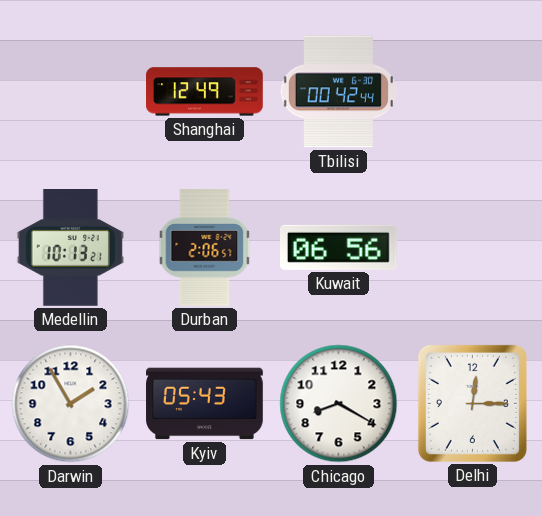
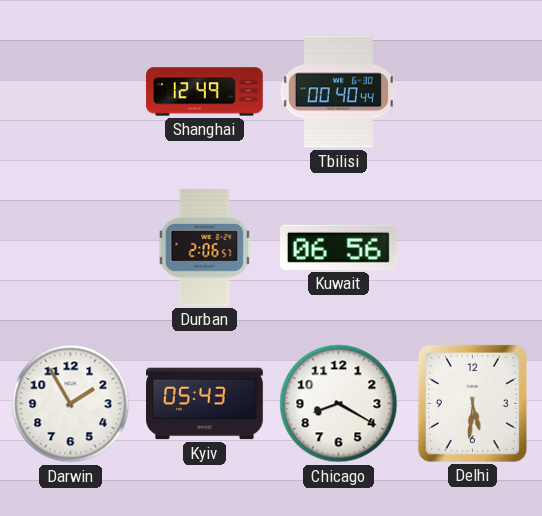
Tbilisi: 00:42 -> 00:40
Medellin: 10:13 -> none
Delhi: 12:15 -> 5:31
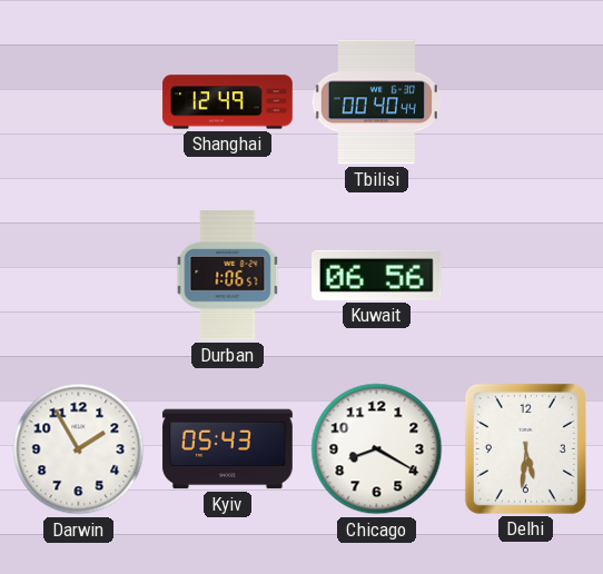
Durban: 2:06 -> 1:06
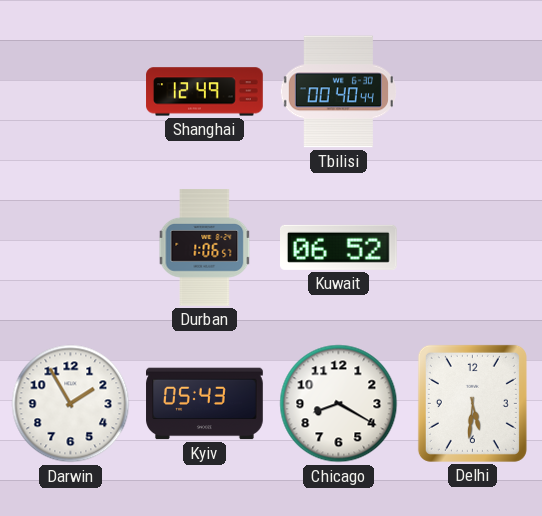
Kuwait: 06:56 -> 06:52
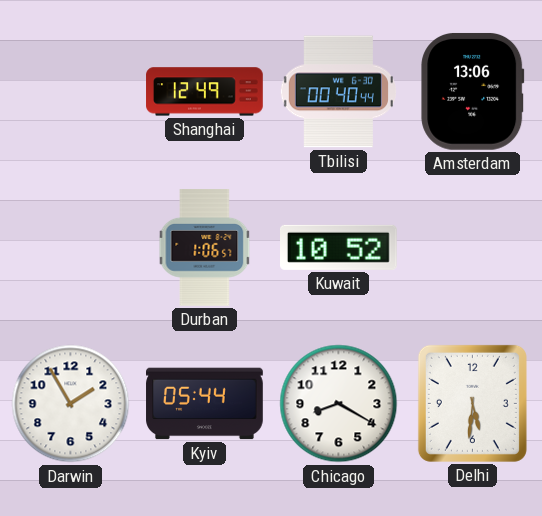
Amsterdam: none -> 13:06
Kuwait: 06:52 -> 10:52
Kyiv: 05:43 -> 05:44
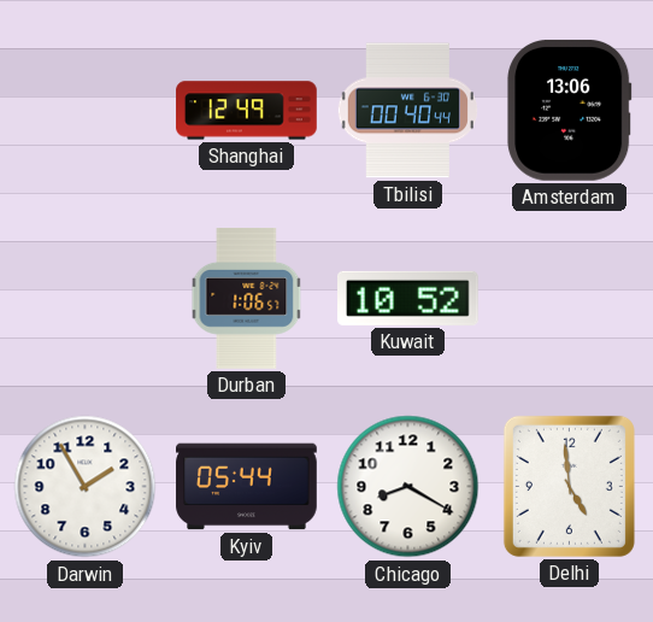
Delhi: 5:31 -> 4:59
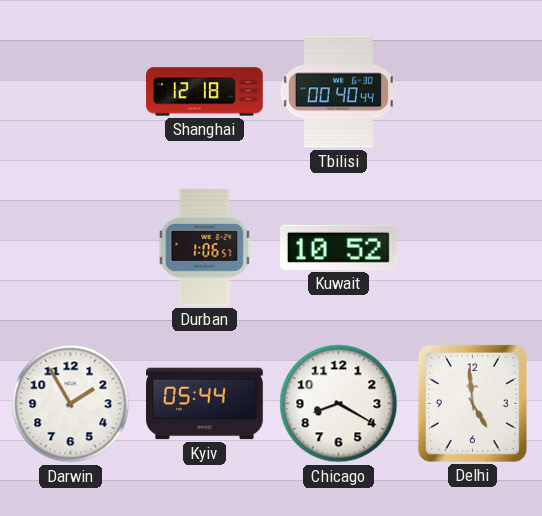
Shanghai: 12:49 -> 12:18
Amsterdam: 13:06 -> none
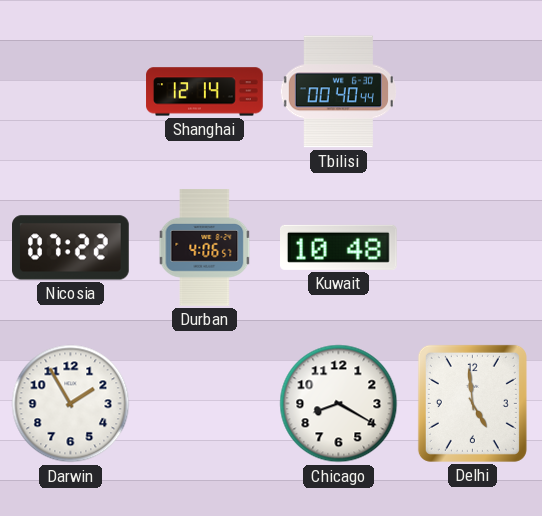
Shanghai: 12:18 -> 12:14
Nicosia: none -> 07:22
Durban: 1:06 -> 4:06
Kuwait: 10:52 -> 10:48
Kyiv: 05:44 -> none
